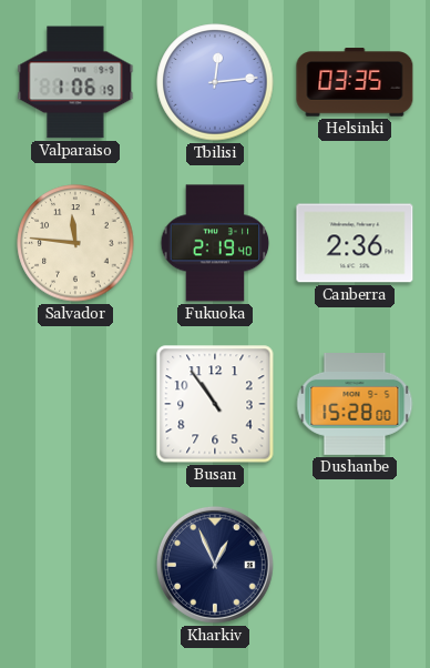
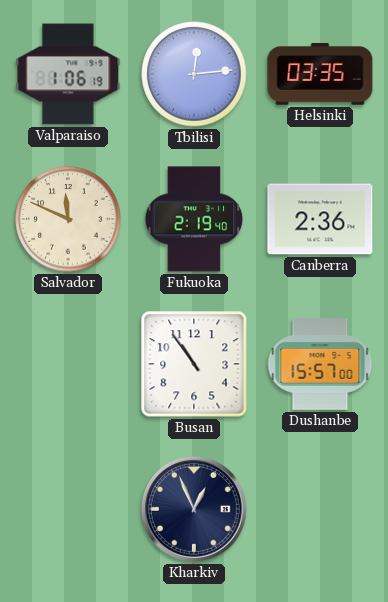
Salvador: 11:46 -> 11:49
Dushanbe: 15:28 -> 15:57
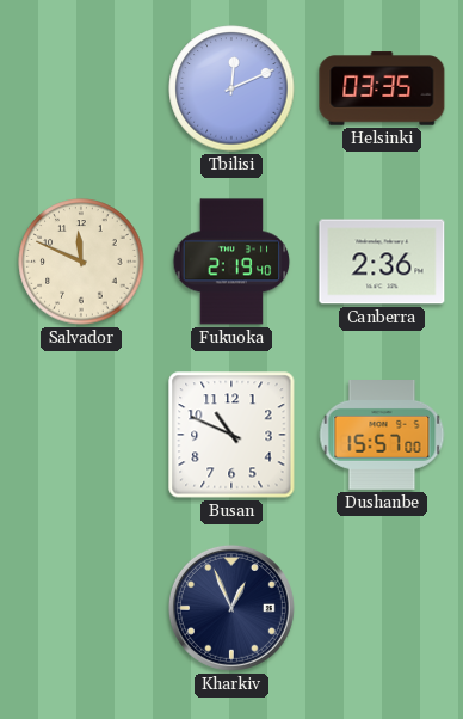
Valparaiso: 1:06 -> none
Tbilisi: 12:14 -> 12:11
Busan: 10:54 -> 10:49
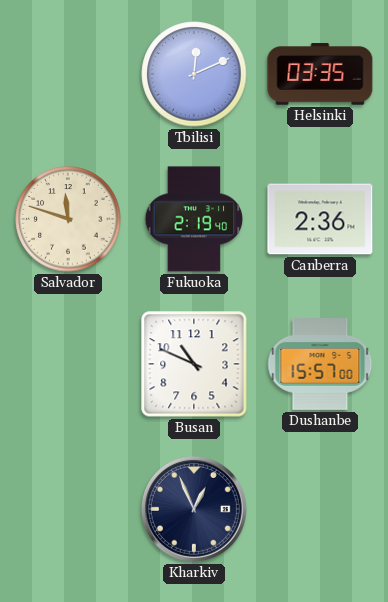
Salvador: 11:49 -> 11:48
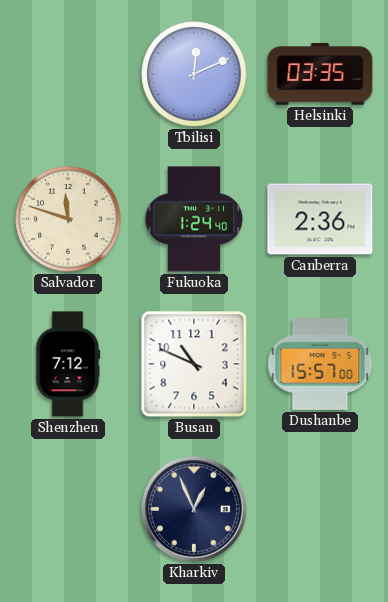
Fukuoka: 2:19 -> 1:24
Shenzhen: none -> 7:12
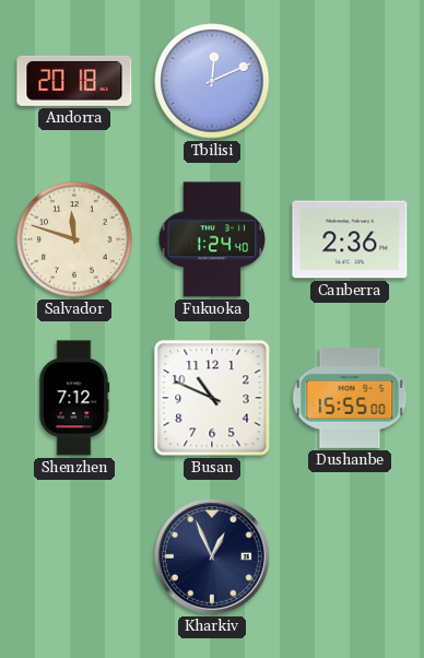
Andorra: none -> 20:18
Helsinki: 03:35 -> none
Dushanbe: 15:57 -> 15:55
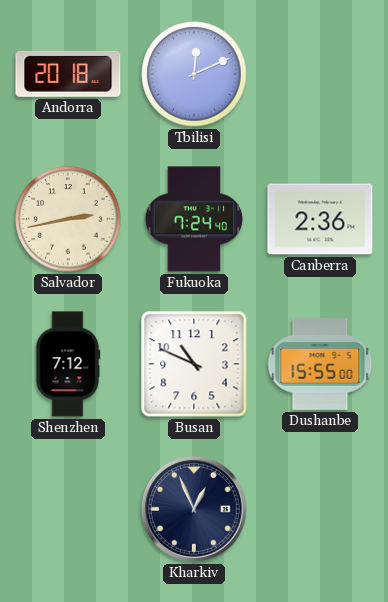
Salvador: 11:48 -> 2:43
Fukuoka: 1:24 -> 7:24
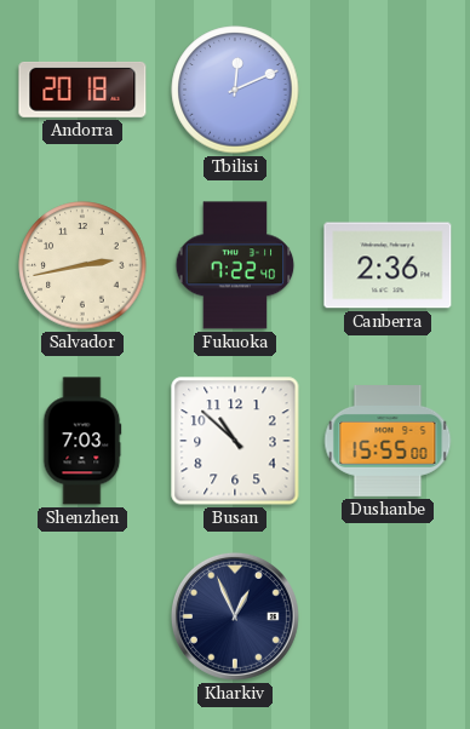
Fukuoka: 7:24 -> 7:22
Shenzhen: 7:12 -> 7:03
Busan: 10:49 -> 10:52
